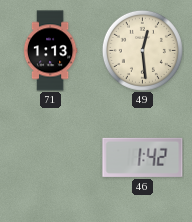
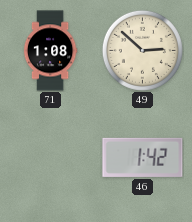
71: 1:13 -> 1:08
49: 12:29 -> 2:52
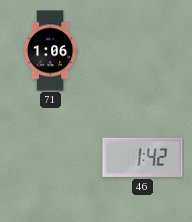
71: 1:08 -> 1:06
49: 2:52 -> none
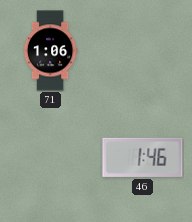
46: 1:42 -> 1:46
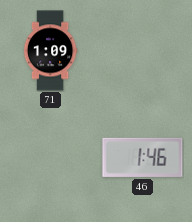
71: 1:06 -> 1:09
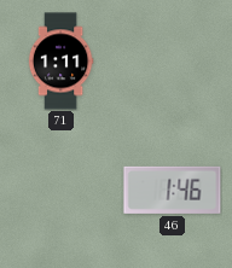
71: 1:09 -> 1:11
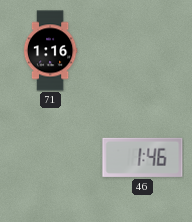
71: 1:11 -> 1:16
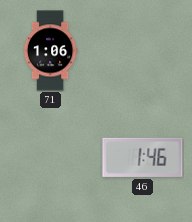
71: 1:16 -> 1:06
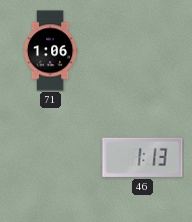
46: 1:46 -> 1:13
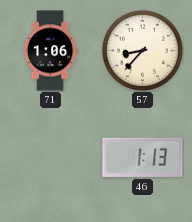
57: none -> 8:37
